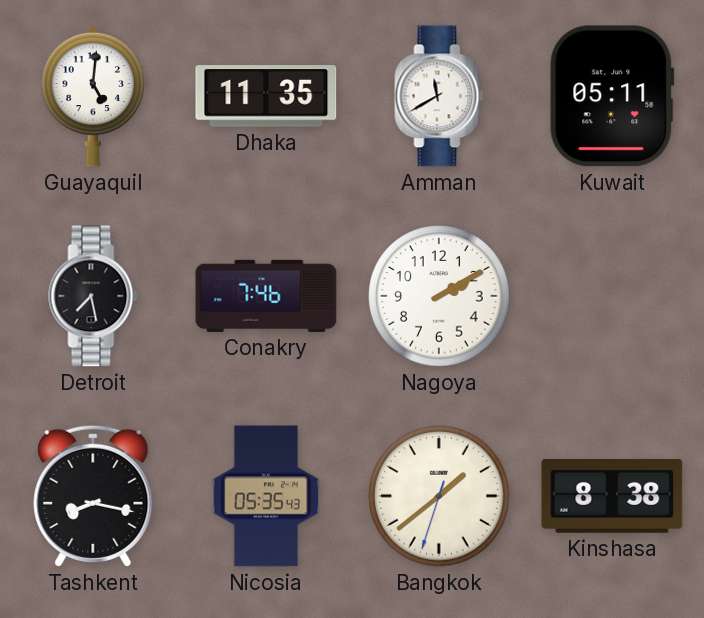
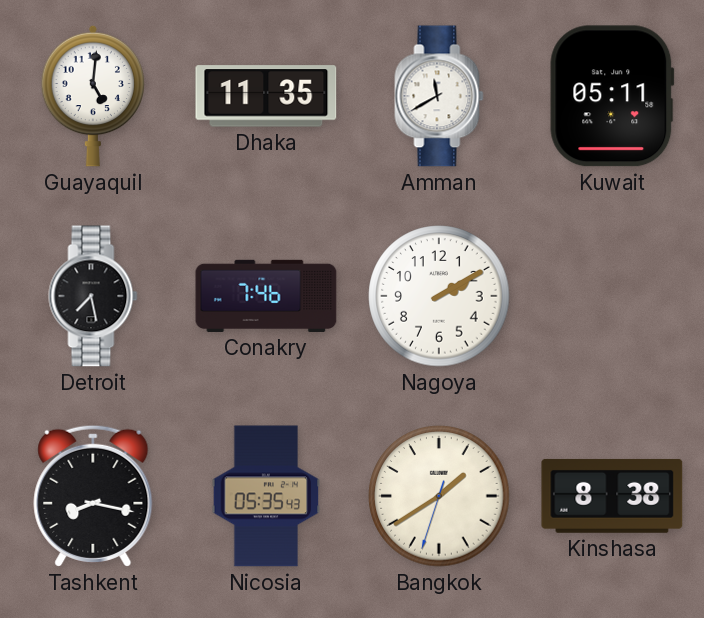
Bangkok: 1:38 -> 1:39
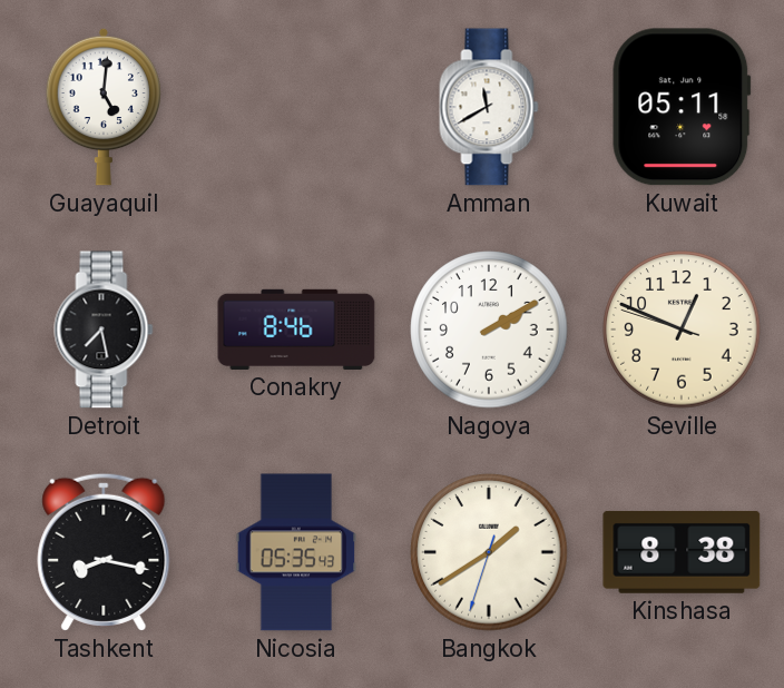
Dhaka: 11:35 -> none
Conakry: 7:46 -> 8:46
Seville: none -> 12:48
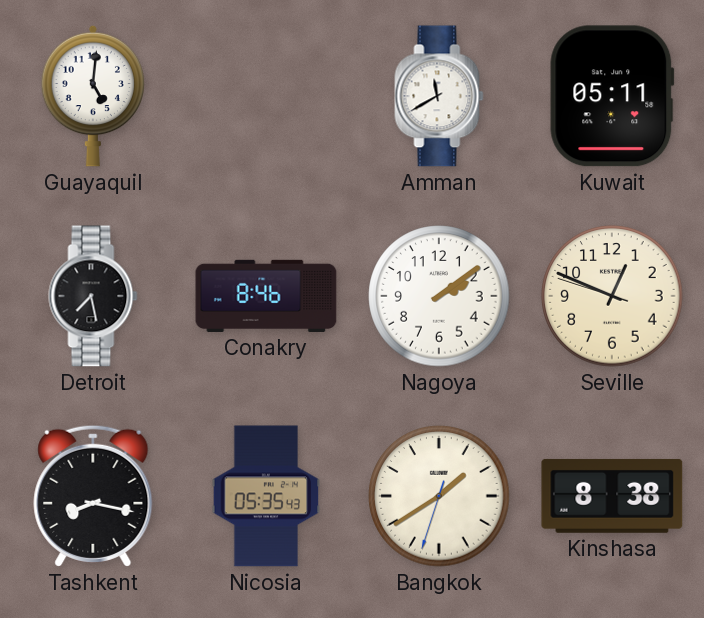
Nagoya: 2:10 -> 2:09
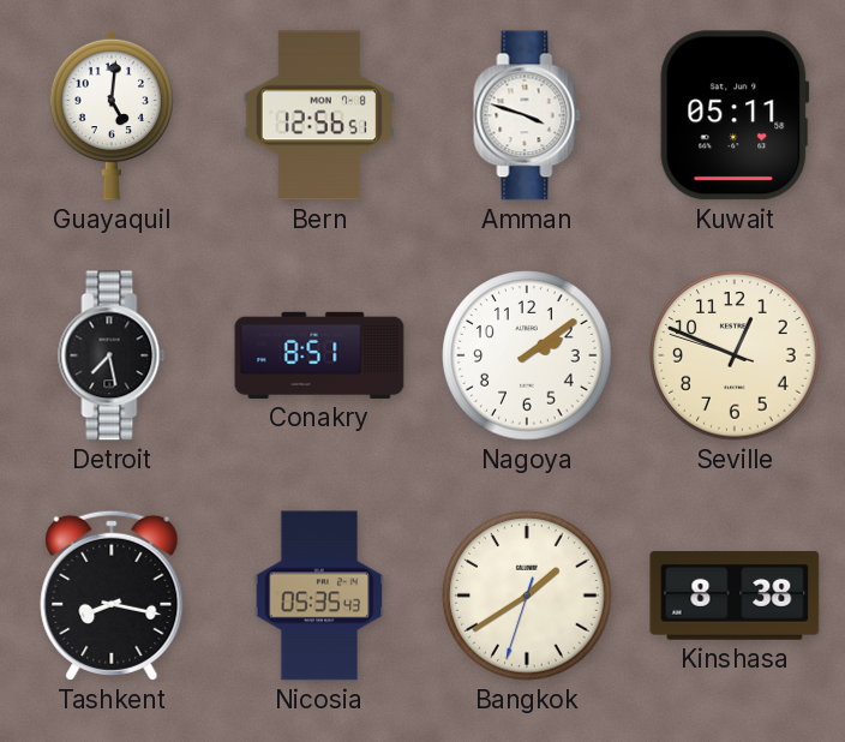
Bern: none -> 12:56
Amman: 11:40 -> 3:48
Conakry: 8:46 -> 8:51
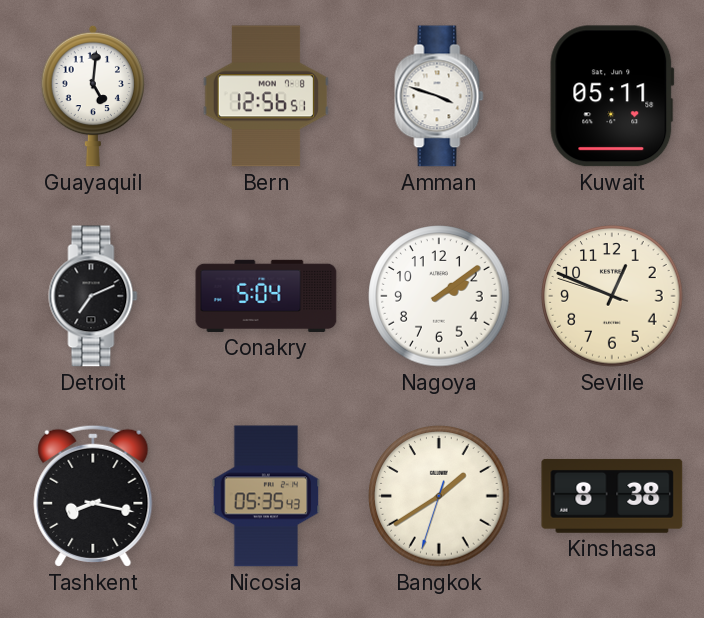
Detroit: 7:28 -> 7:11
Conakry: 8:51 -> 5:04
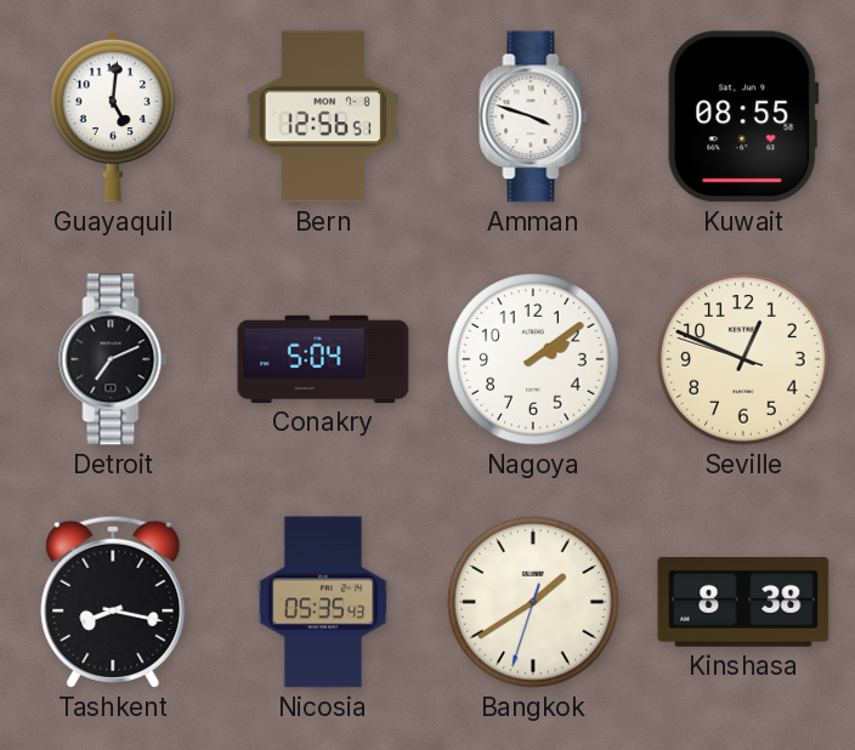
Kuwait: 05:11 -> 08:55
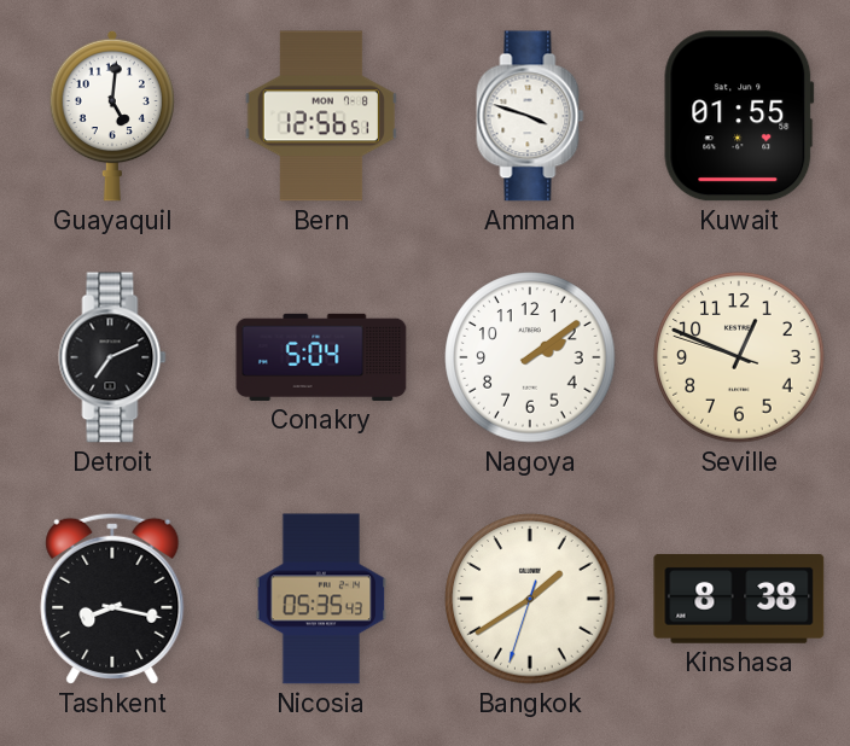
Kuwait: 08:55 -> 01:55
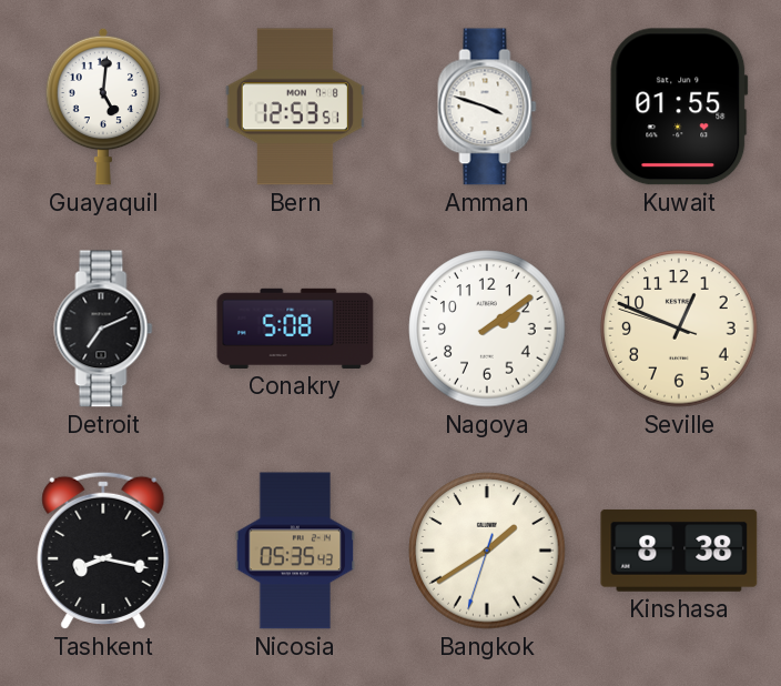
Bern: 12:56 -> 12:53
Conakry: 5:04 -> 5:08
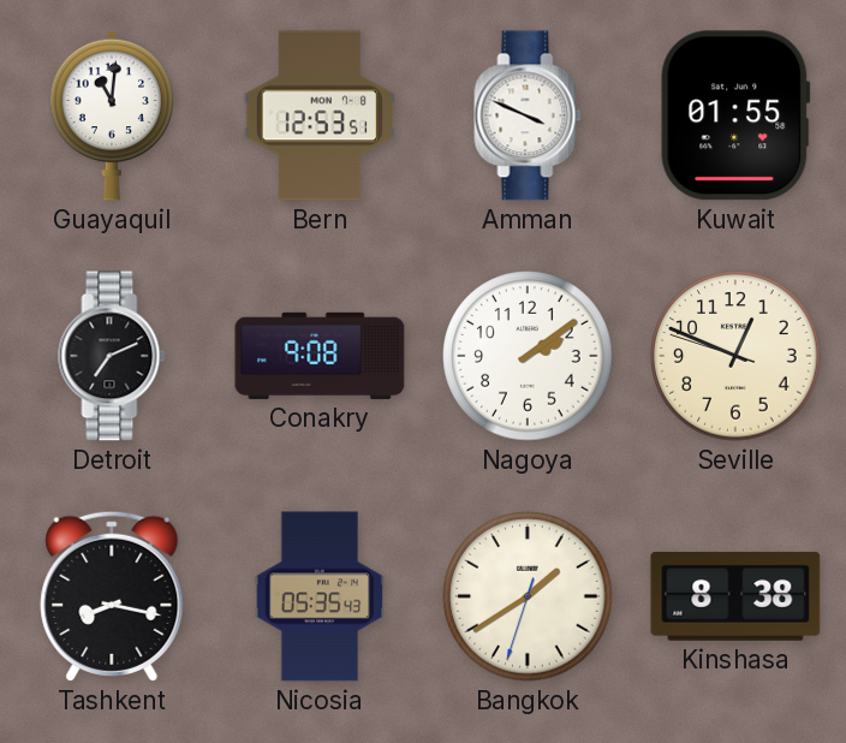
Guayaquil: 5:01 -> 11:01
Amman: 3:48 -> 3:49
Conakry: 5:08 -> 9:08
